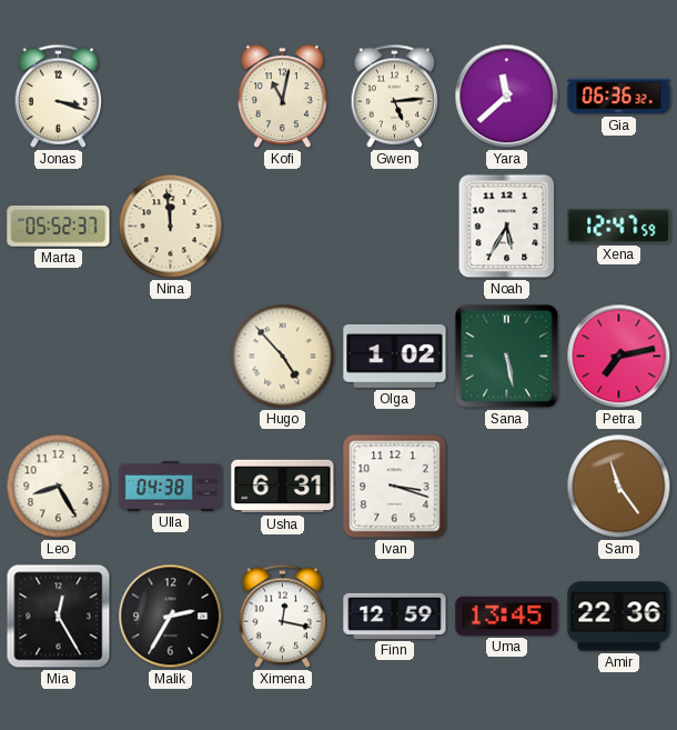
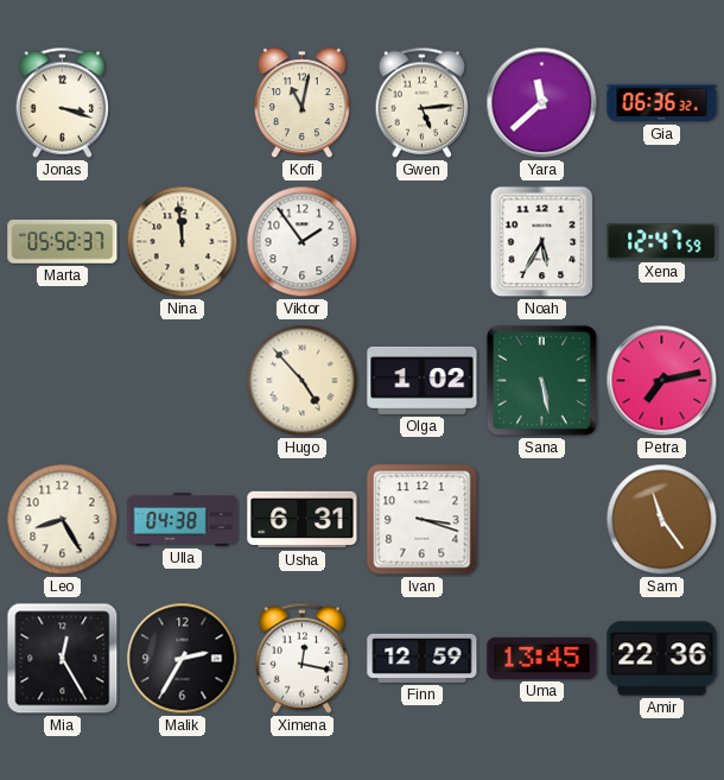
Viktor: none -> 1:54
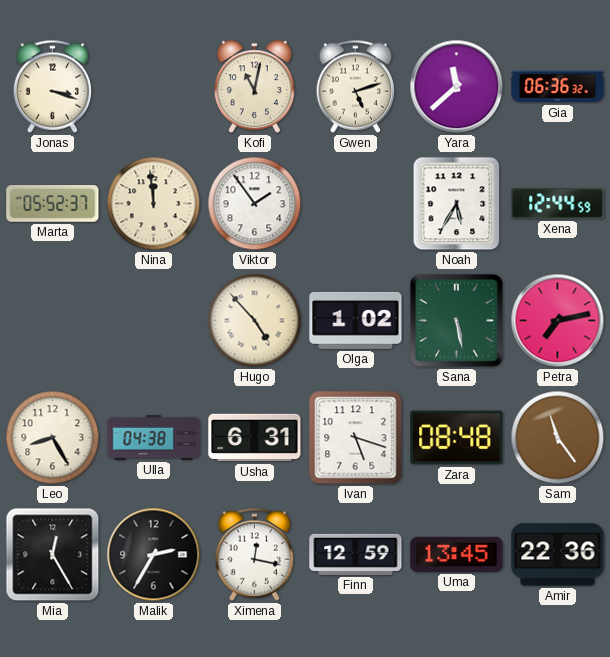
Gwen: 5:14 -> 5:12
Xena: 12:47 -> 12:44
Ivan: 3:18 -> 5:18
Zara: none -> 08:48
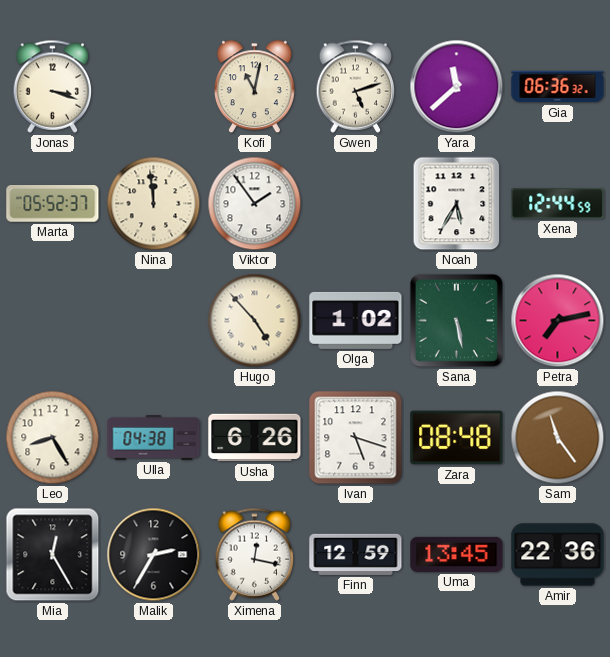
Usha: 6:31 -> 6:26
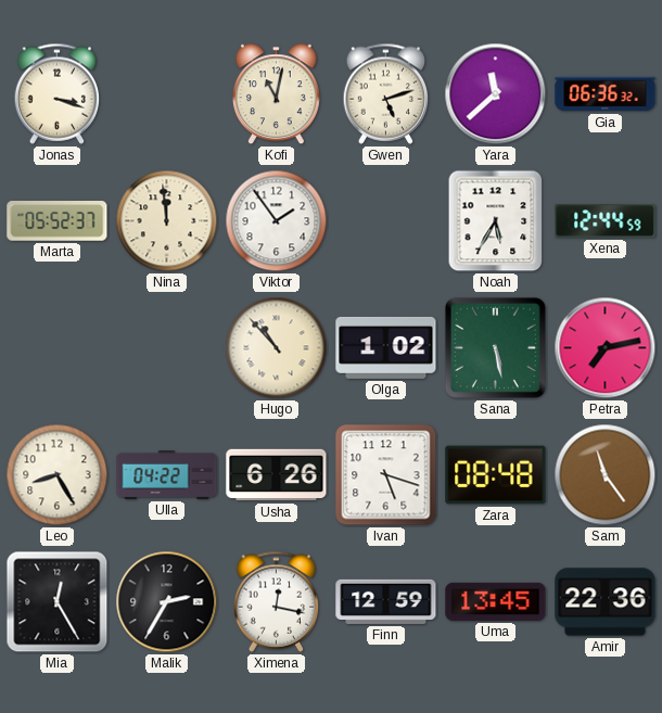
Hugo: 4:53 -> 10:53
Ulla: 04:38 -> 04:22
